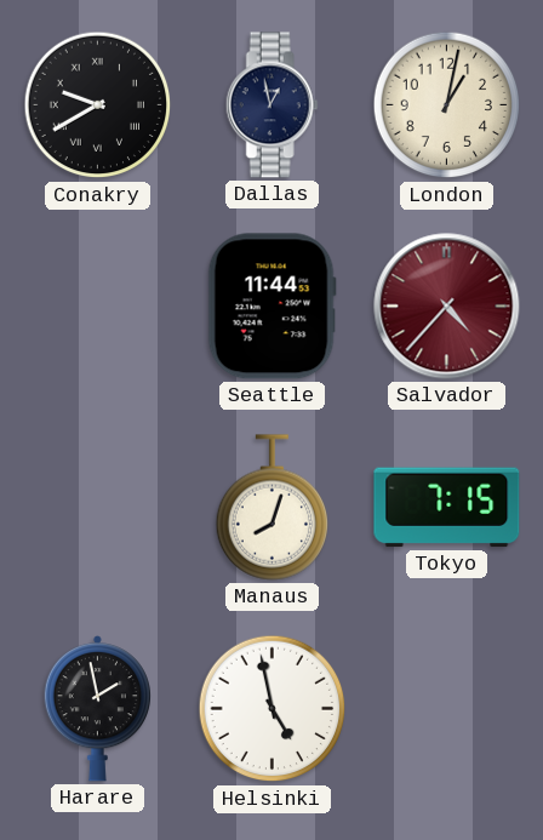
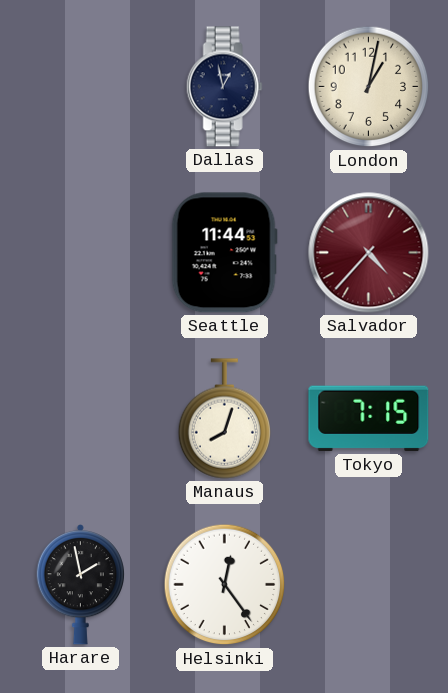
Conakry: 9:40 -> none
Helsinki: 4:58 -> 12:24
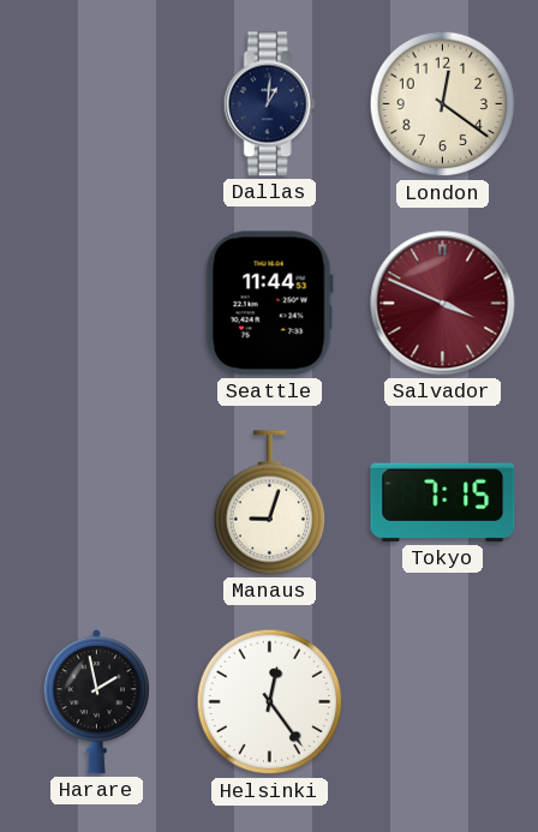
Dallas: 12:58 -> 1:01
London: 1:02 -> 12:21
Salvador: 4:37 -> 3:49
Manaus: 8:03 -> 9:03
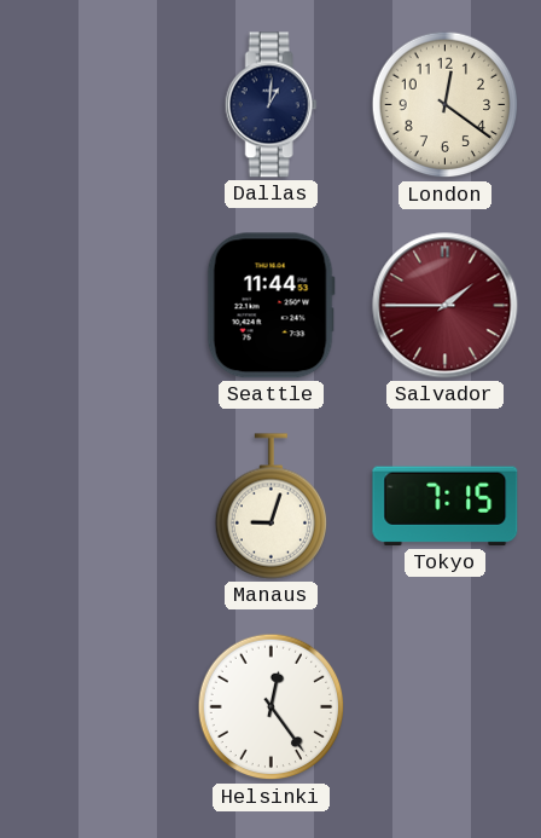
Salvador: 3:49 -> 1:45
Harare: 1:58 -> none
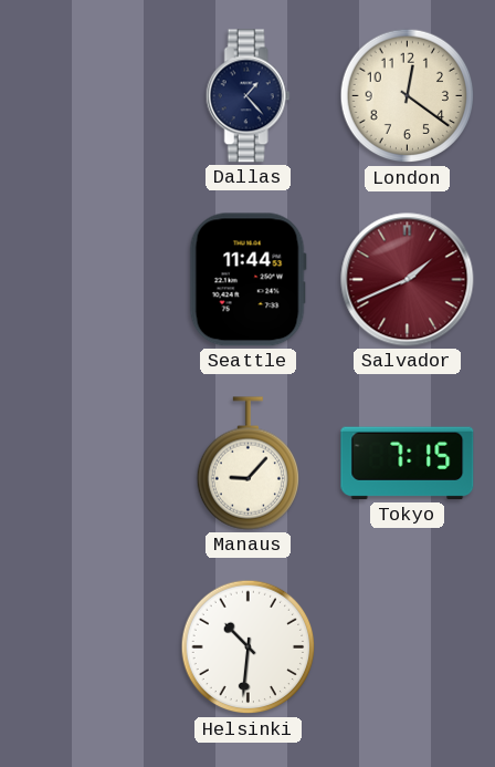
Dallas: 1:01 -> 1:23
Salvador: 1:45 -> 1:41
Manaus: 9:03 -> 9:07
Helsinki: 12:24 -> 10:31
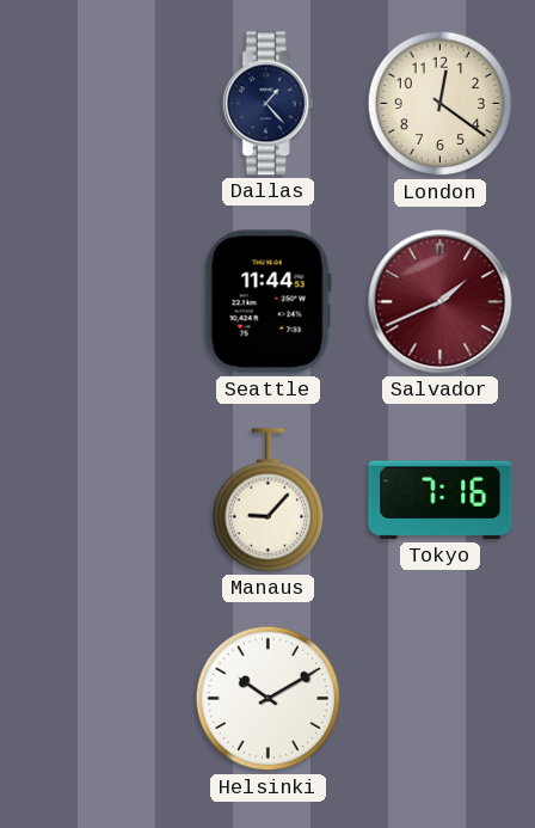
Tokyo: 7:15 -> 7:16
Helsinki: 10:31 -> 10:10
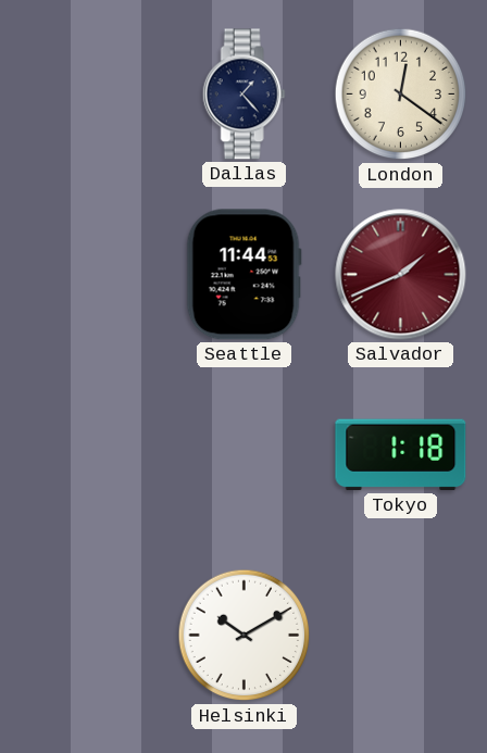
Manaus: 9:07 -> none
Tokyo: 7:16 -> 1:18
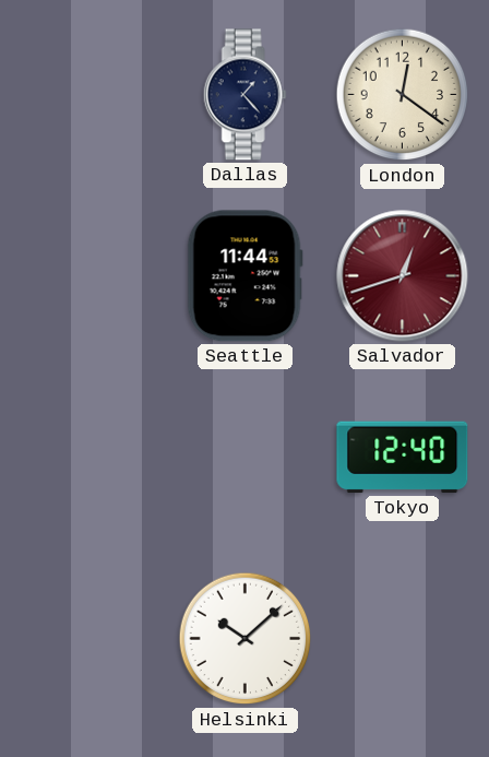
Salvador: 1:41 -> 12:42
Tokyo: 1:18 -> 12:40
Helsinki: 10:10 -> 10:08
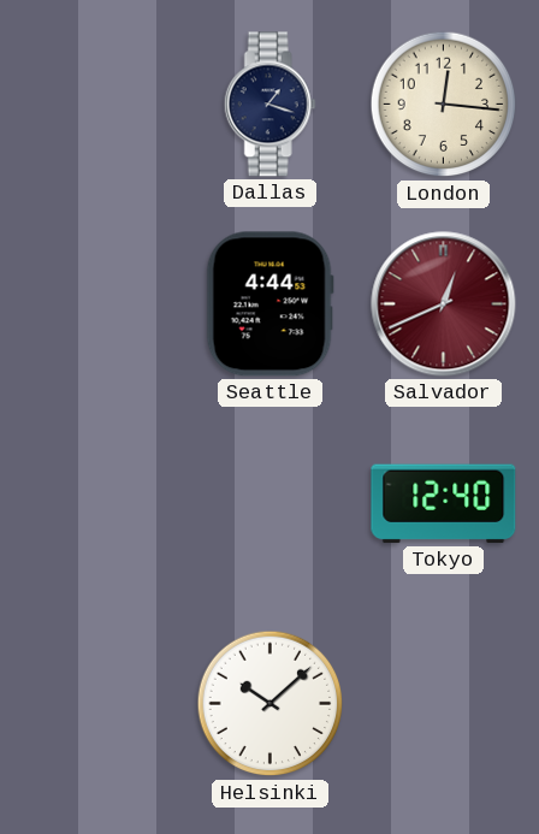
Dallas: 1:23 -> 1:18
London: 12:21 -> 12:16
Seattle: 11:44 -> 4:44
Salvador: 12:42 -> 12:41
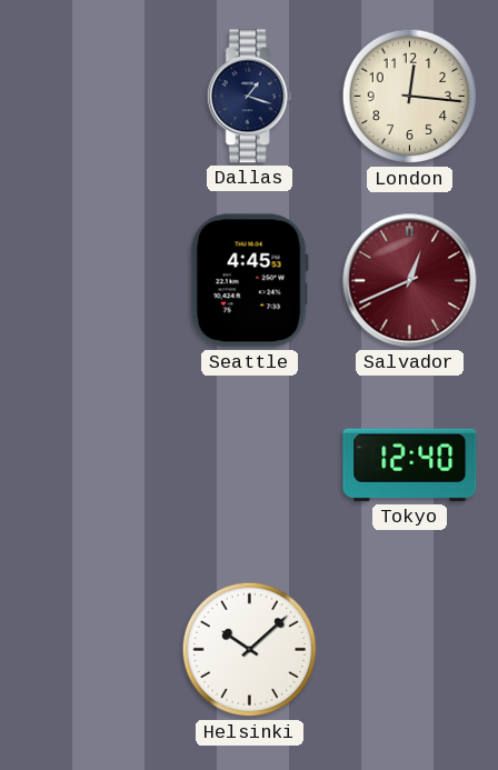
Seattle: 4:44 -> 4:45
